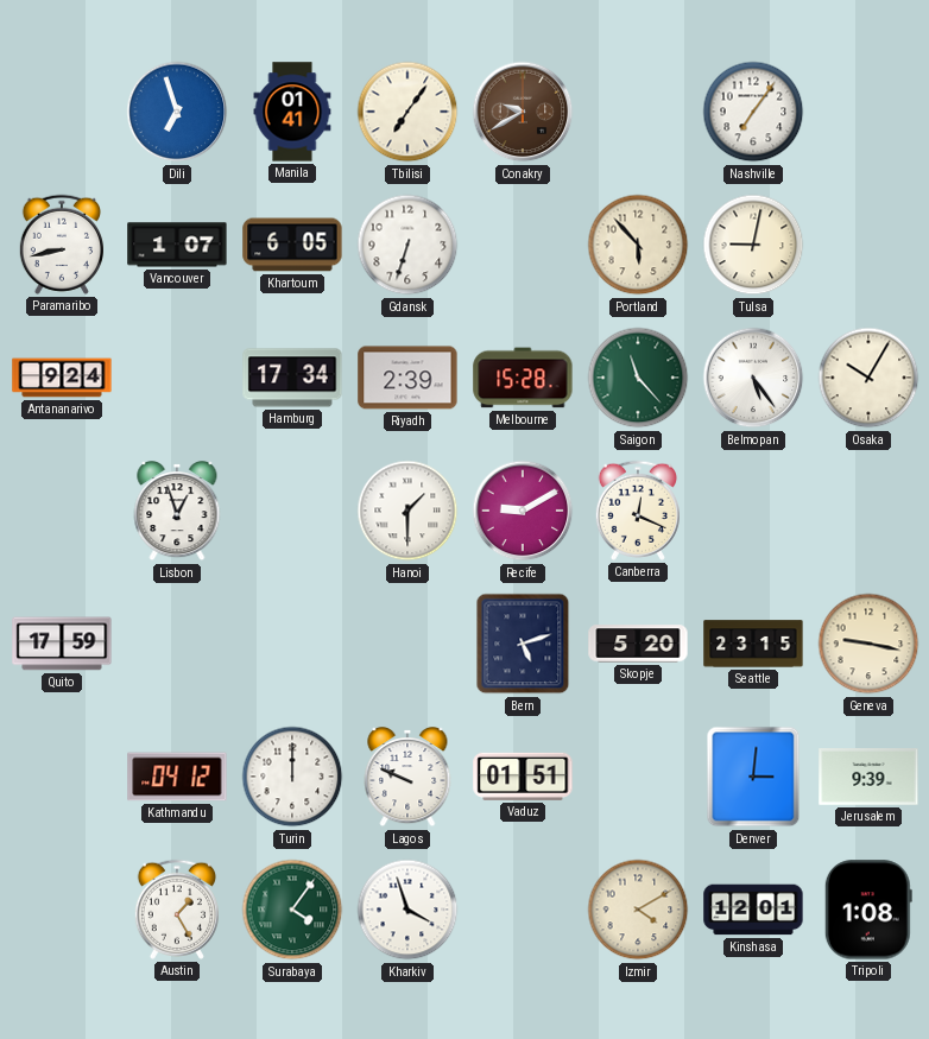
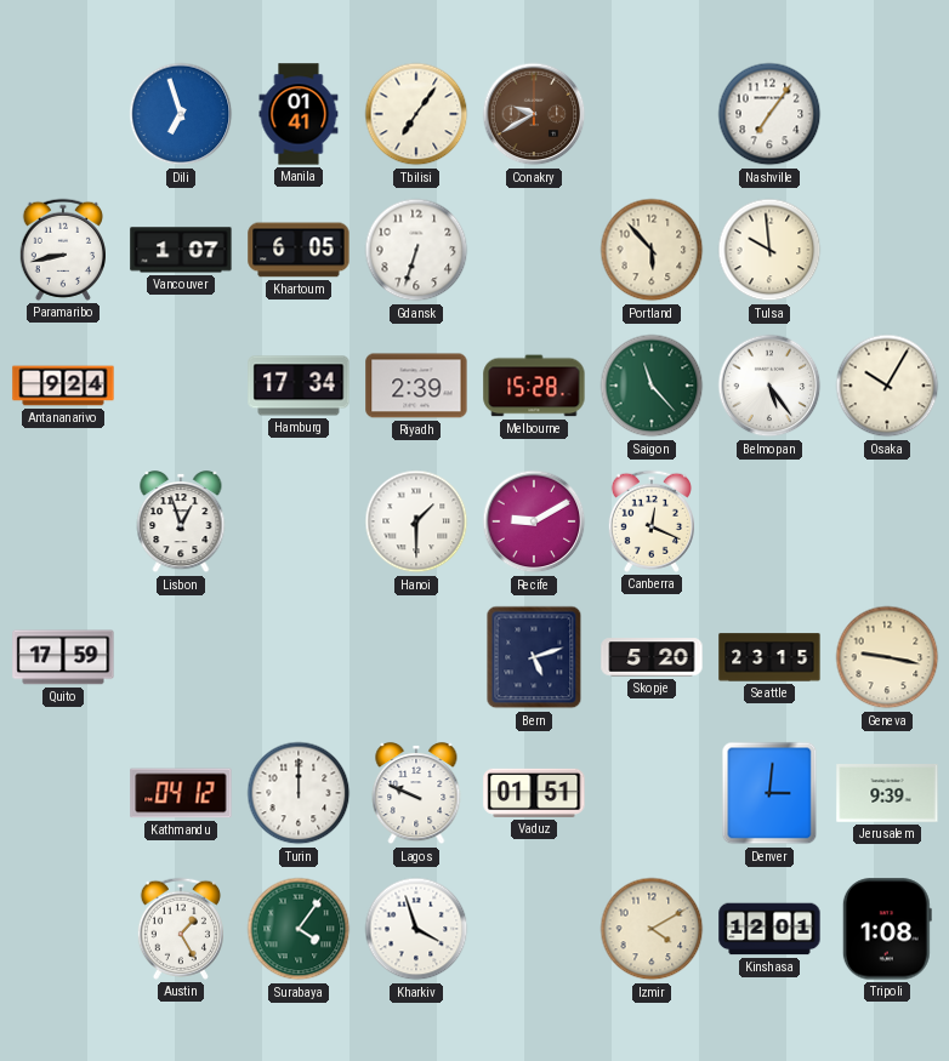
Tulsa: 9:02 -> 9:59
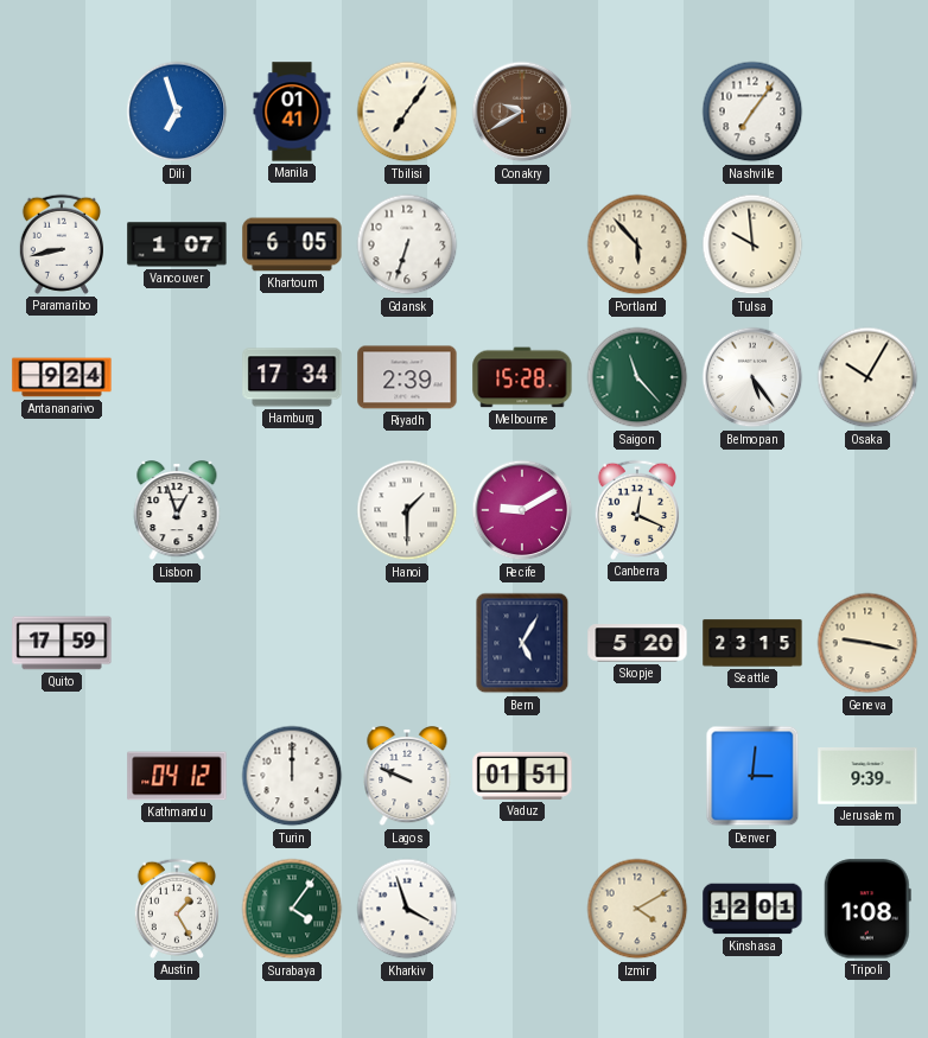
Bern: 5:12 -> 5:05
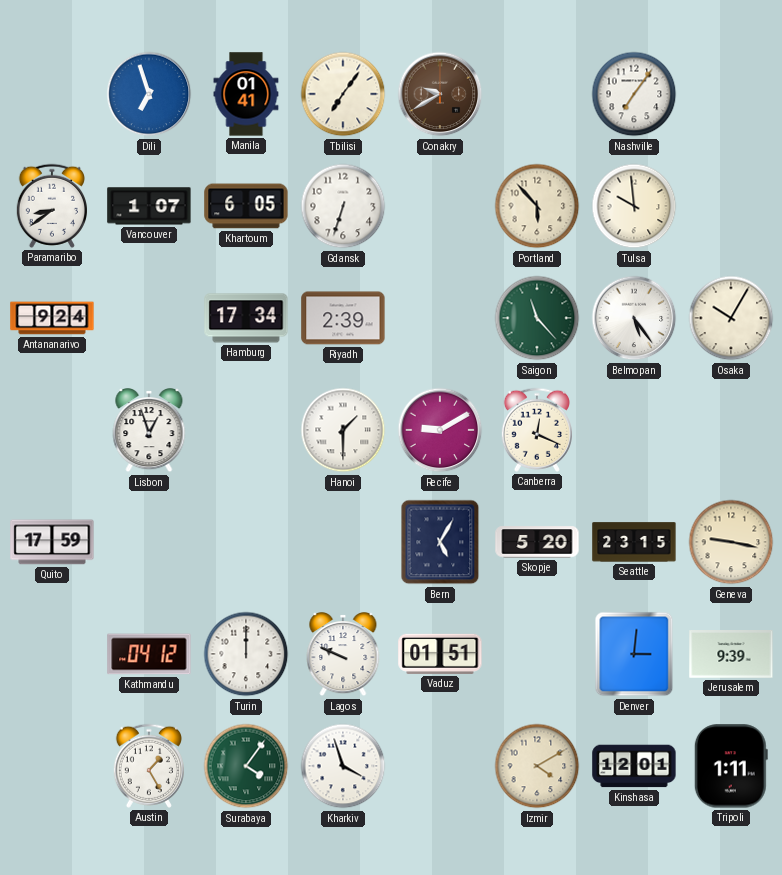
Paramaribo: 8:43 -> 8:39
Melbourne: 15:28 -> none
Tripoli: 1:08 -> 1:11
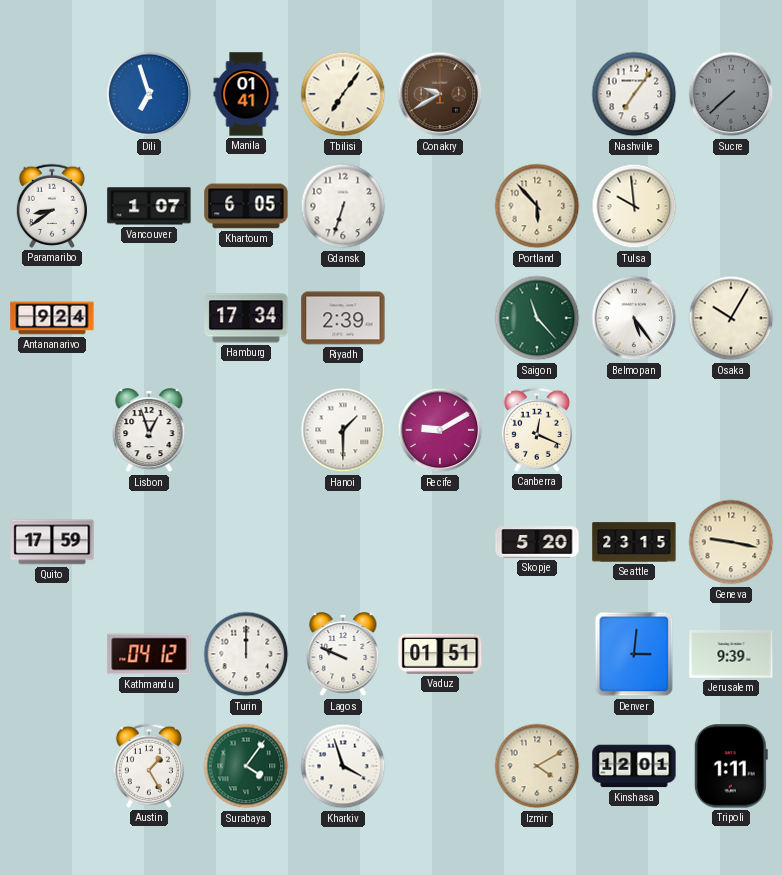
Sucre: none -> 7:38
Bern: 5:05 -> none
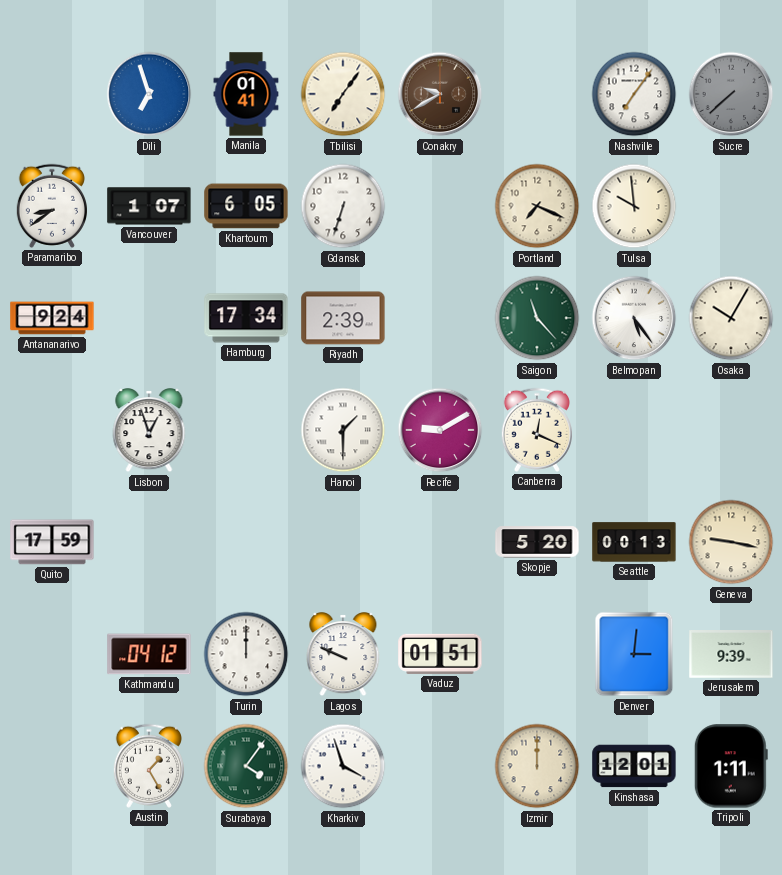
Portland: 5:53 -> 7:19
Seattle: 23:15 -> 00:13
Izmir: 4:10 -> 12:00
